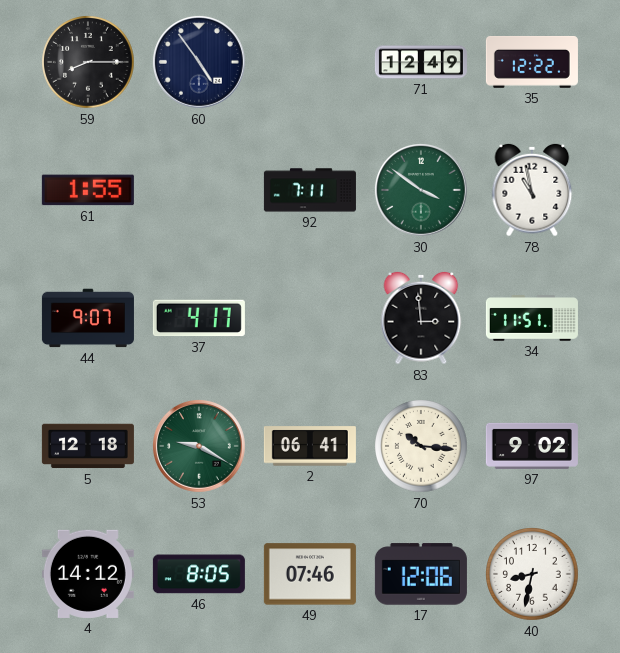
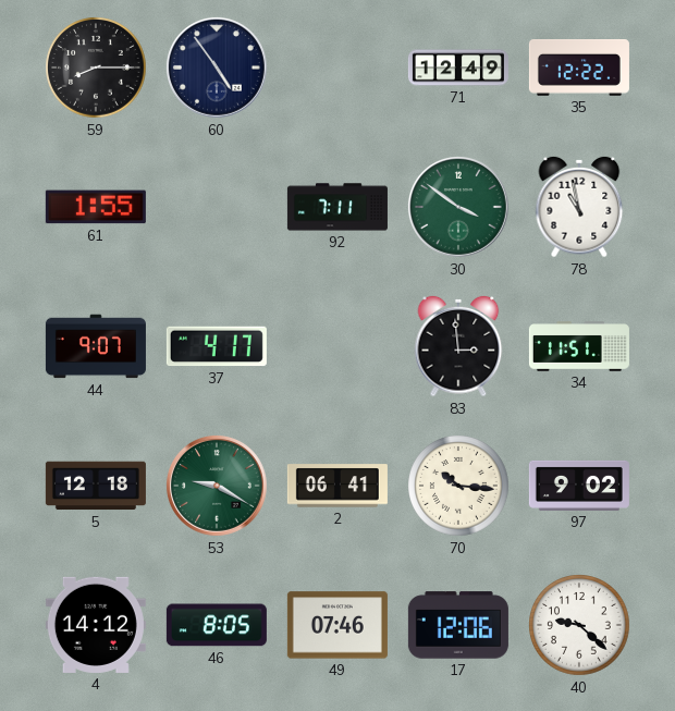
40: 8:32 -> 9:22
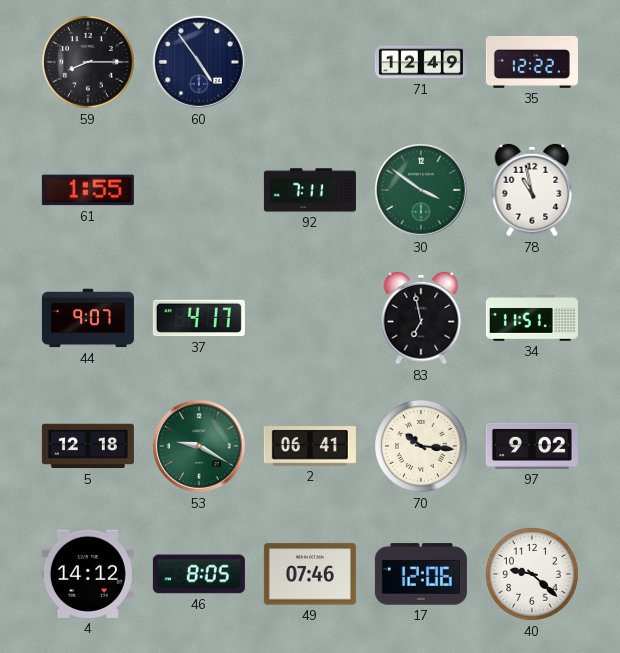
83: 2:59 -> 6:58
